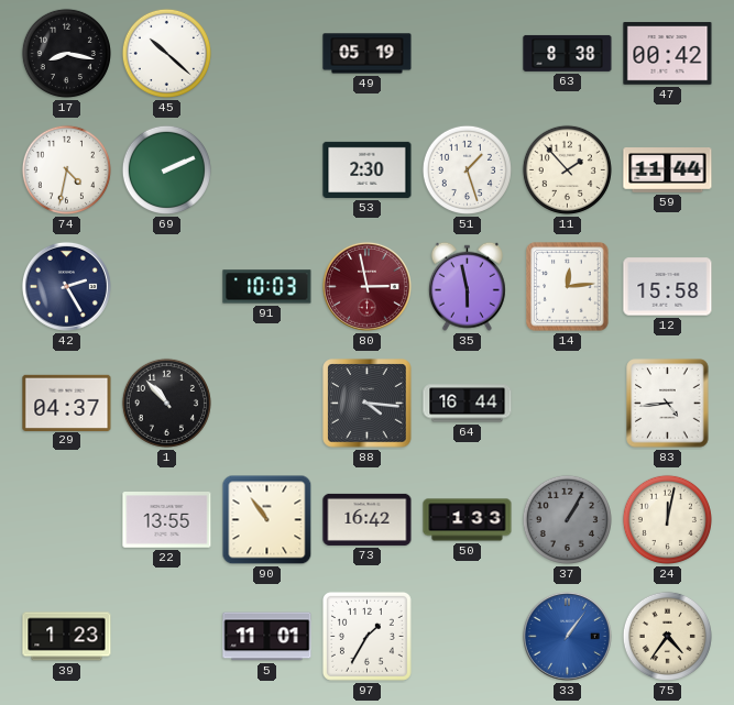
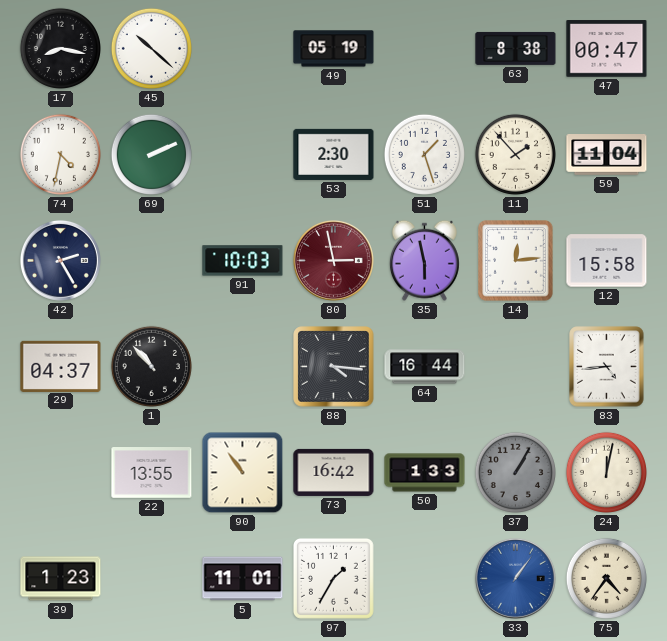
47: 00:42 -> 00:47
59: 11:44 -> 11:04
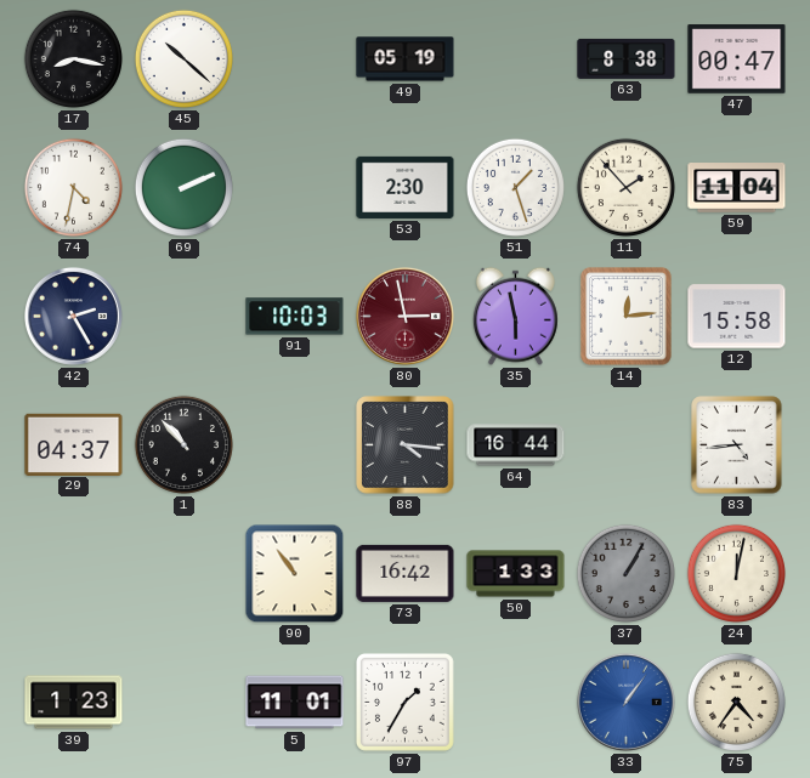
22: 13:55 -> none
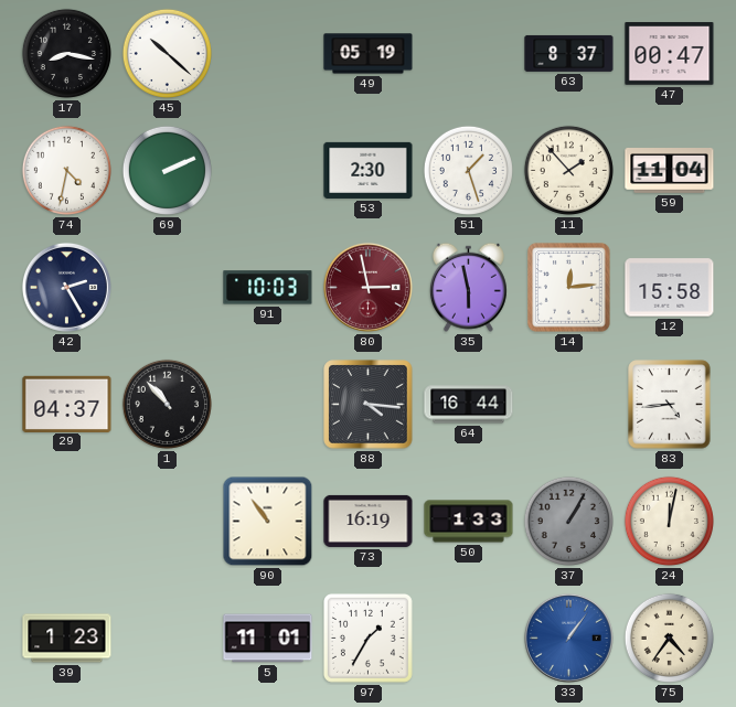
63: 8:38 -> 8:37
73: 16:42 -> 16:19
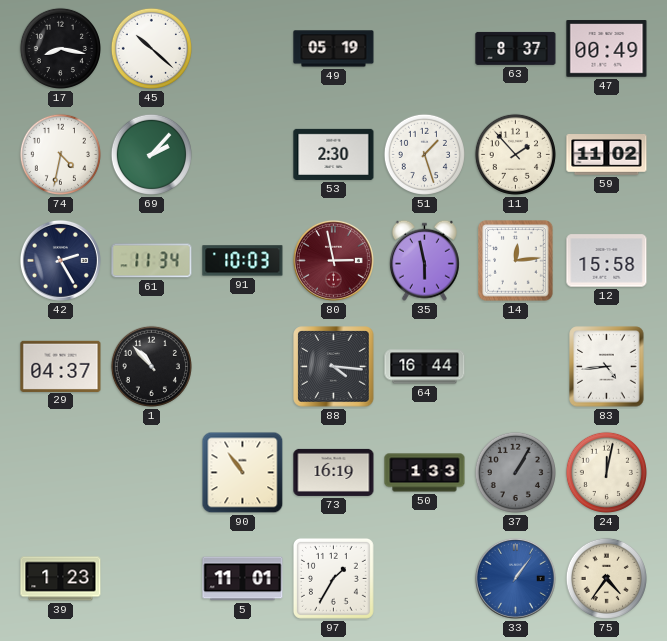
47: 00:47 -> 00:49
69: 2:11 -> 2:07
59: 11:04 -> 11:02
61: none -> 11:34
